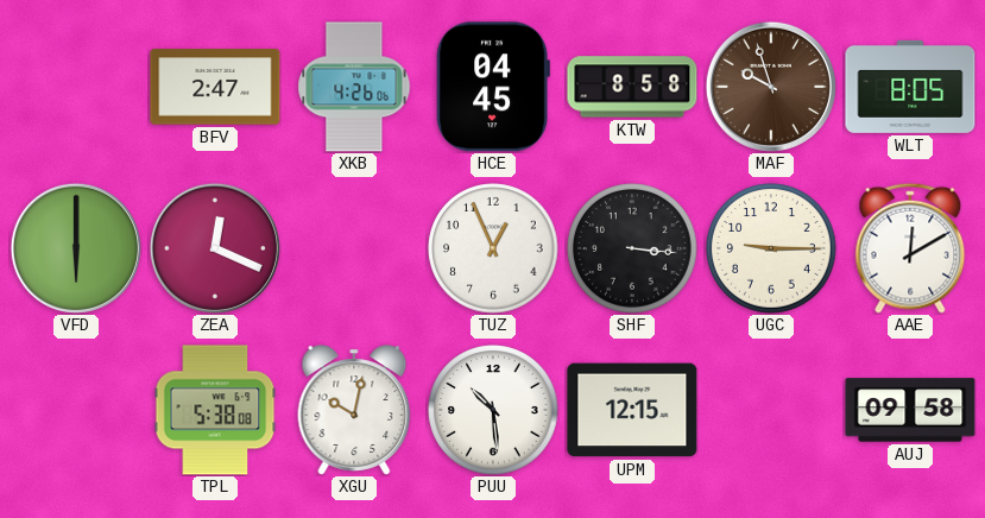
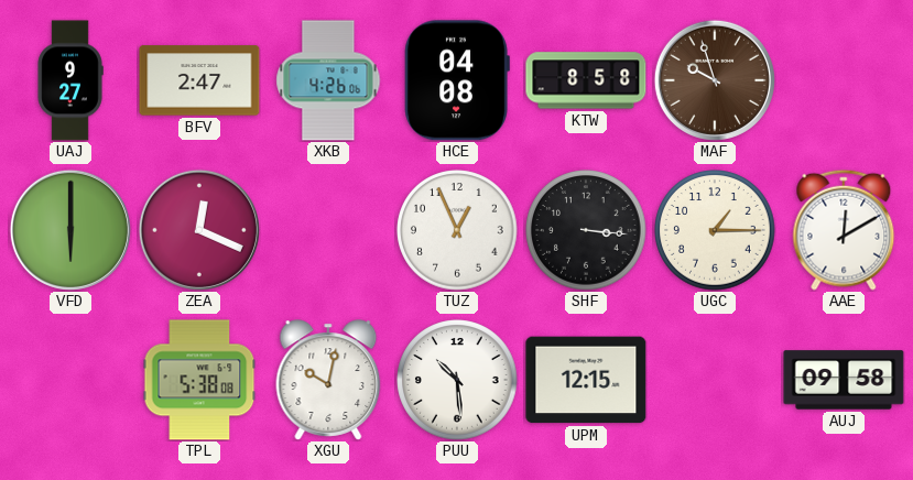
UAJ: none -> 9:27
HCE: 04:45 -> 04:08
WLT: 8:05 -> none
UGC: 9:15 -> 1:15
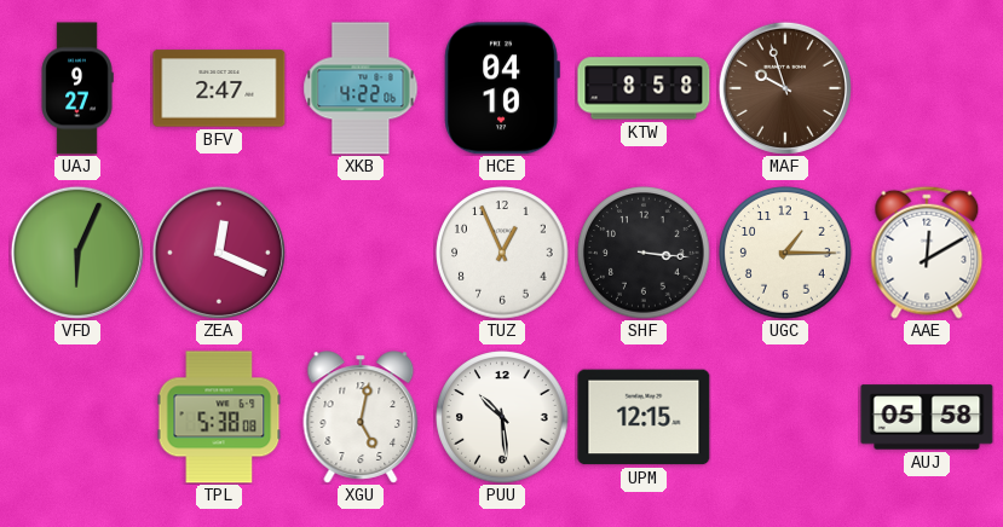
XKB: 4:26 -> 4:22
HCE: 04:08 -> 04:10
VFD: 6:00 -> 6:04
XGU: 10:02 -> 5:02
AUJ: 09:58 -> 05:58
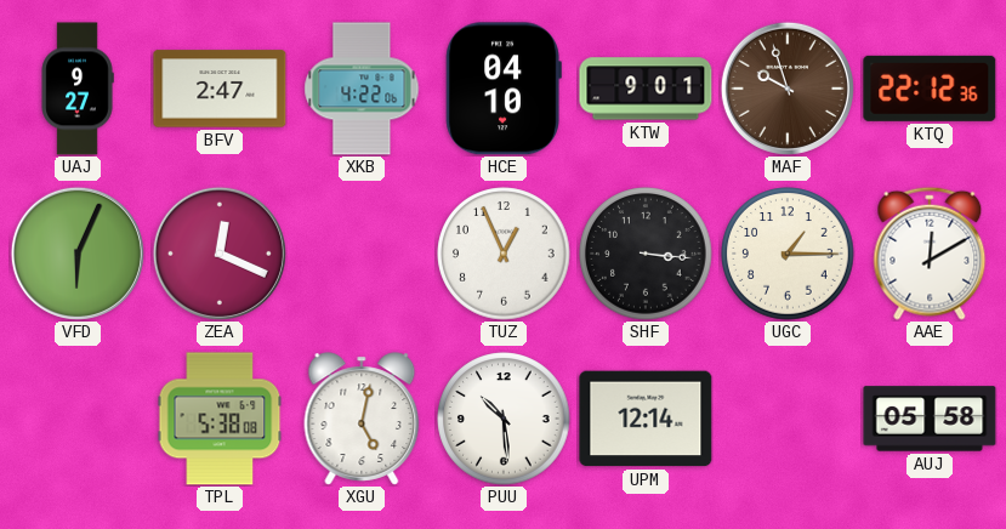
KTW: 8:58 -> 9:01
KTQ: none -> 22:12
UPM: 12:15 -> 12:14
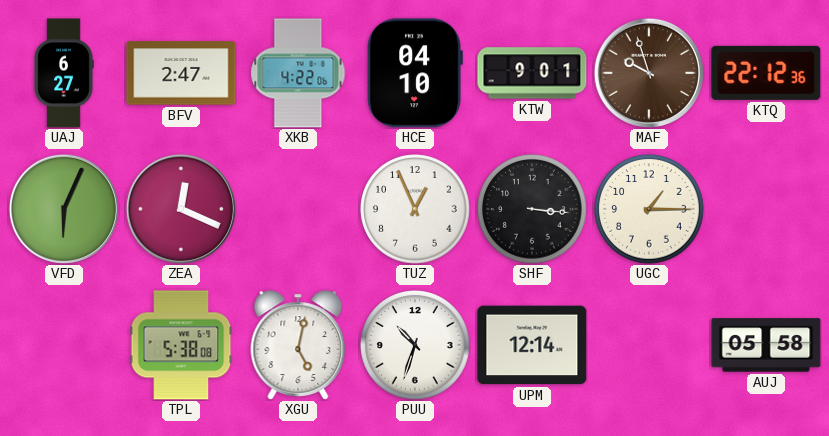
UAJ: 9:27 -> 6:27
AAE: 12:10 -> none
PUU: 10:29 -> 10:33
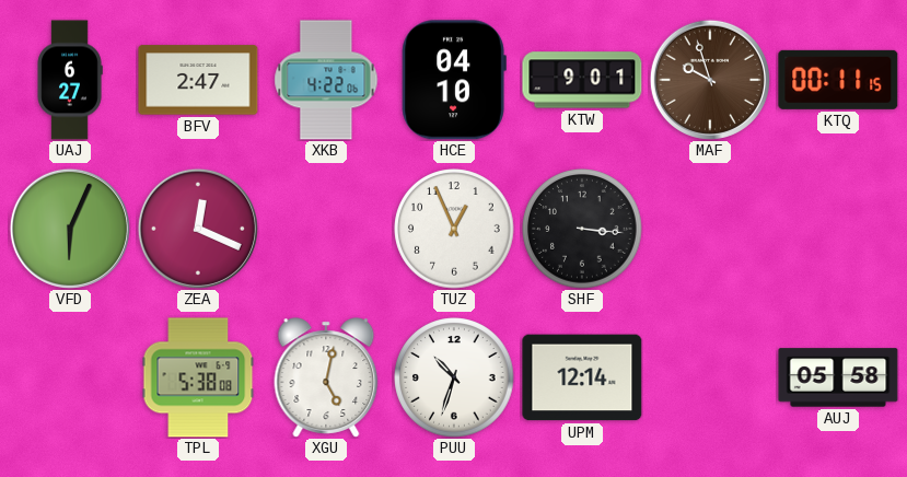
KTQ: 22:12 -> 00:11
UGC: 1:15 -> none
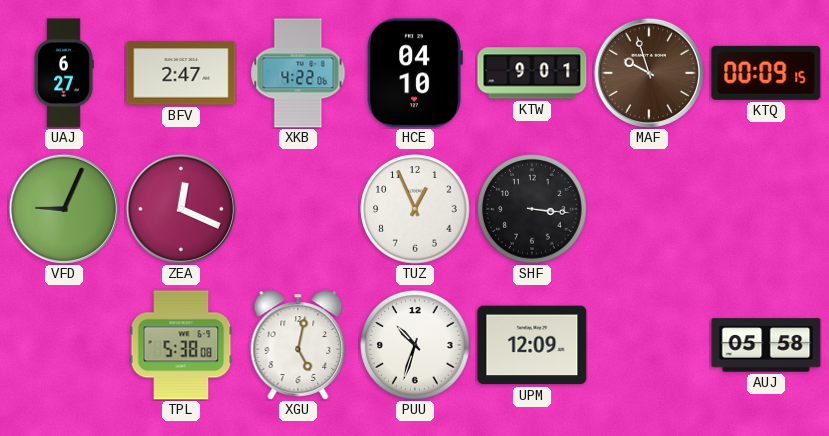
KTQ: 00:11 -> 00:09
VFD: 6:04 -> 9:04
UPM: 12:14 -> 12:09
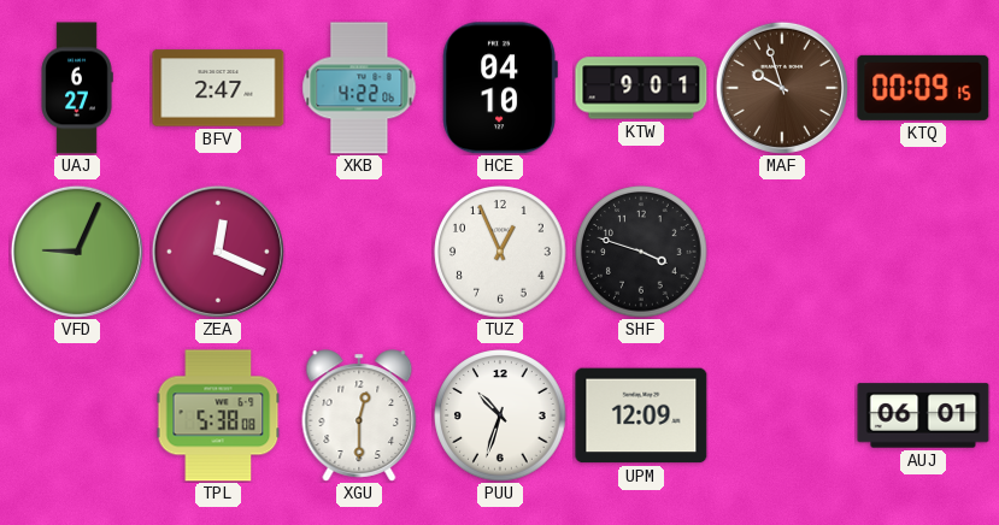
SHF: 3:16 -> 3:48
XGU: 5:02 -> 12:30
AUJ: 05:58 -> 06:01
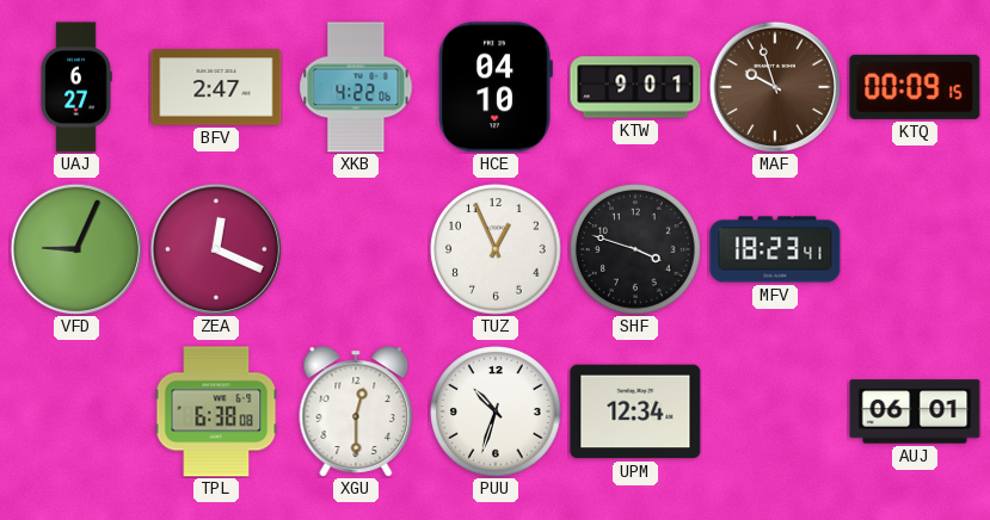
MFV: none -> 18:23
TPL: 5:38 -> 6:38
UPM: 12:09 -> 12:34
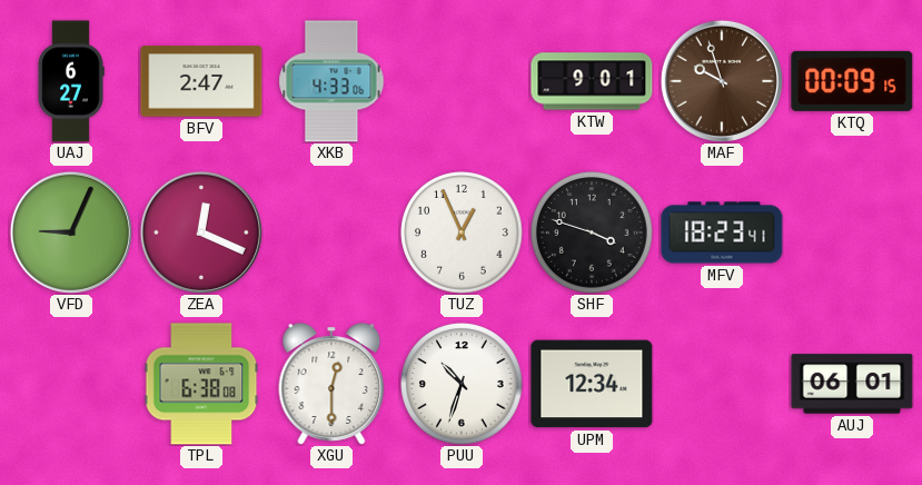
XKB: 4:22 -> 4:33
HCE: 04:10 -> none
